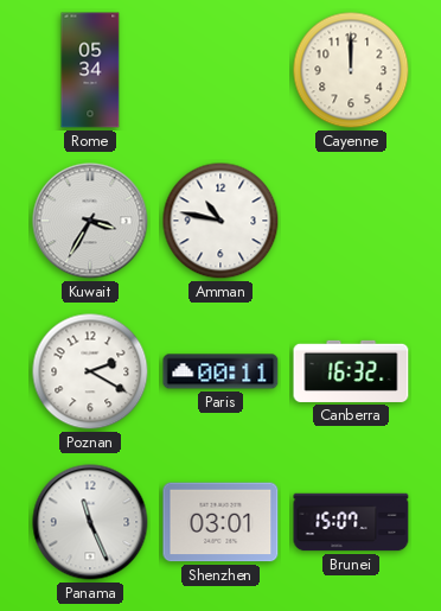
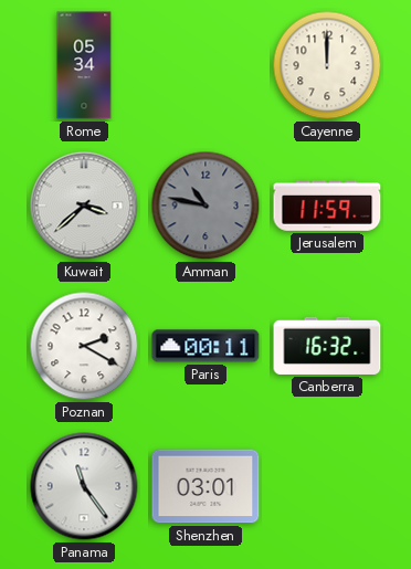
Kuwait: 3:35 -> 3:38
Amman dial: white -> grey
Jerusalem: none -> 11:59
Panama: 11:26 -> 11:24
Brunei: 15:07 -> none
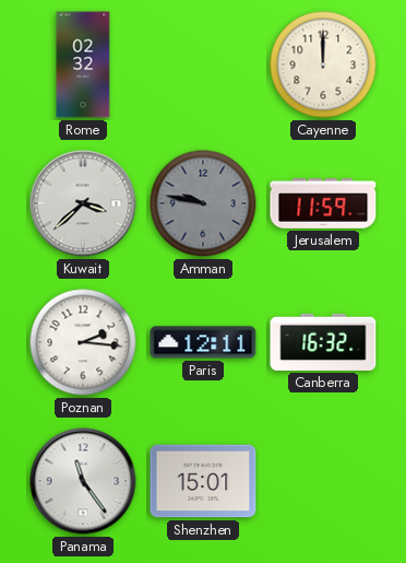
Rome: 05:34 -> 02:32
Amman: 10:47 -> 9:47
Poznan: 2:20 -> 2:16
Paris: 00:11 -> 12:11
Shenzhen: 03:01 -> 15:01
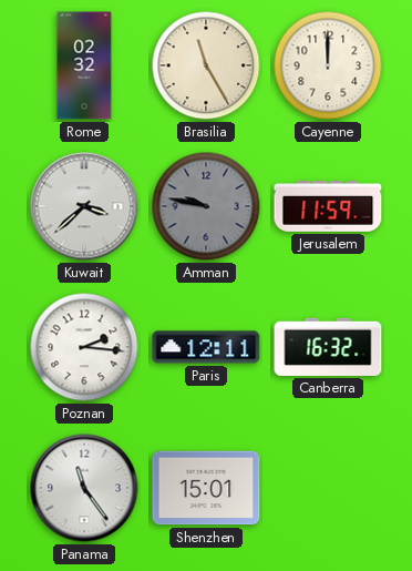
Brasilia: none -> 11:25
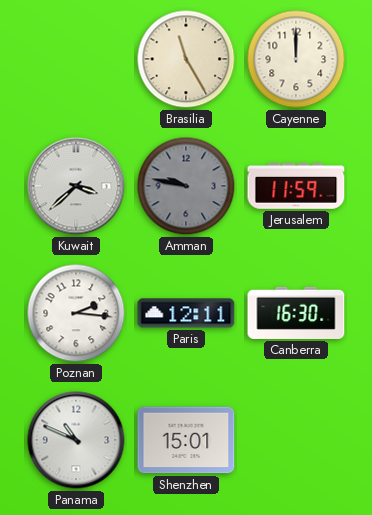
Rome: 02:32 -> none
Canberra: 16:32 -> 16:30
Panama: 11:24 -> 10:49
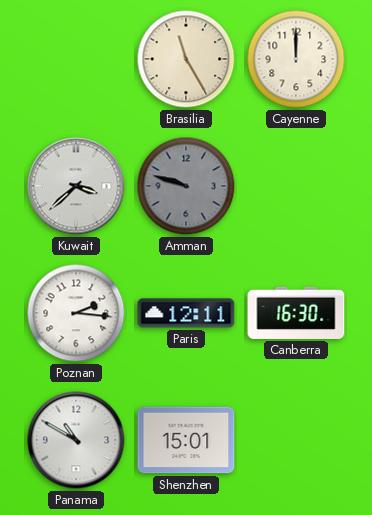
Amman: 9:47 -> 9:48
Jerusalem: 11:59 -> none
Panama: 10:49 -> 10:50
